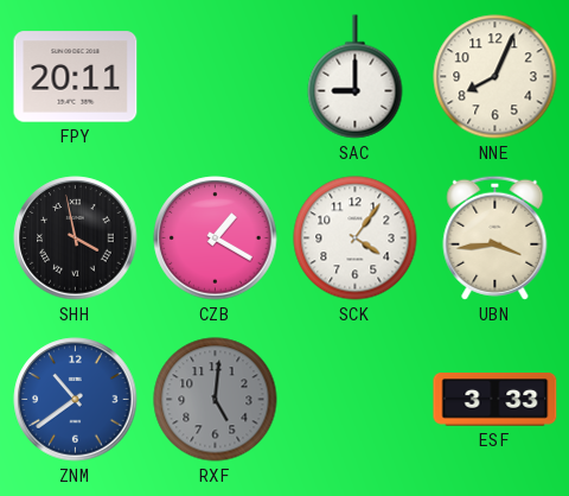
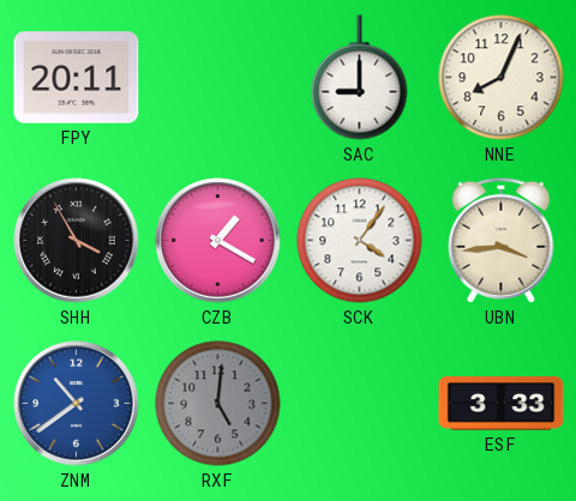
SHH: 3:58 -> 3:55
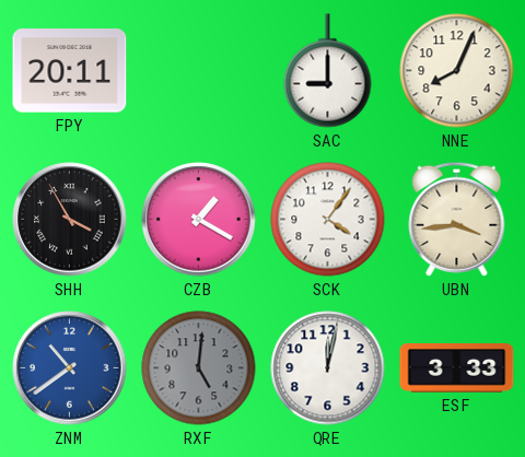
QRE: none -> 12:02
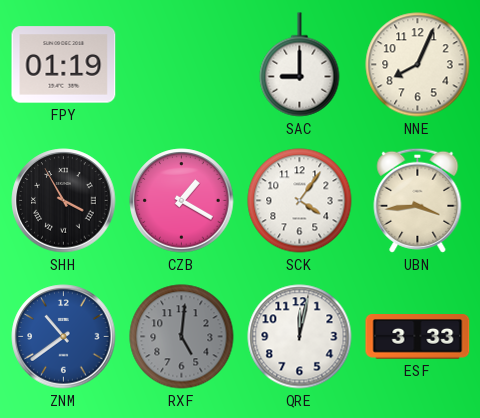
FPY: 20:11 -> 01:19
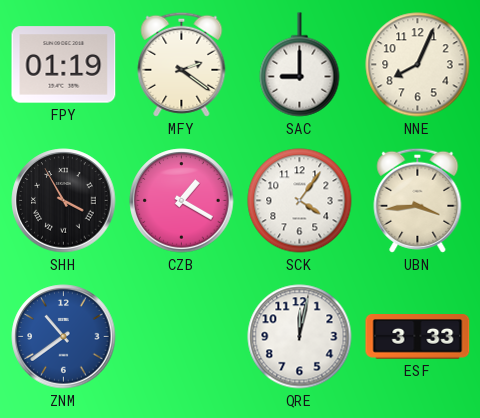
MFY: none -> 2:21
RXF: 5:01 -> none
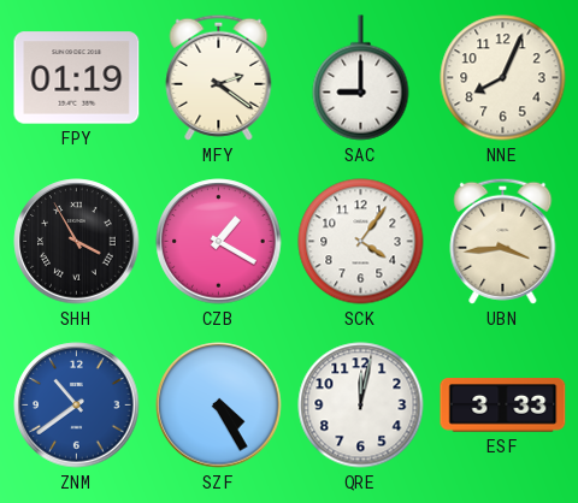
SZF: none -> 4:25
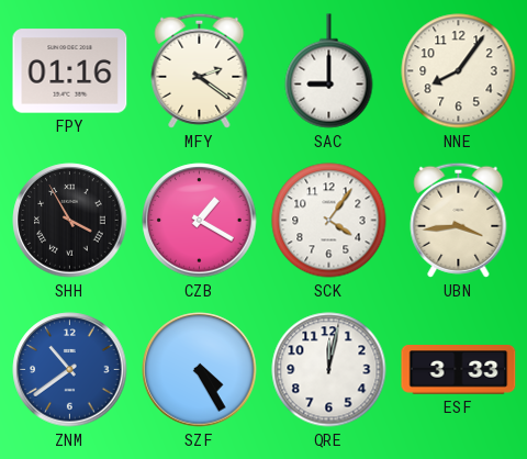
FPY: 01:19 -> 01:16
NNE: 8:04 -> 8:06
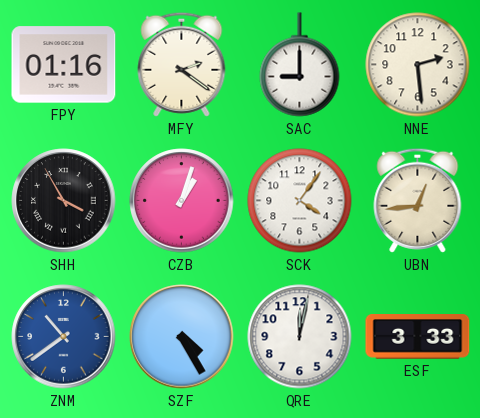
NNE: 8:06 -> 2:29
CZB: 1:20 -> 1:03
UBN: 3:44 -> 12:44
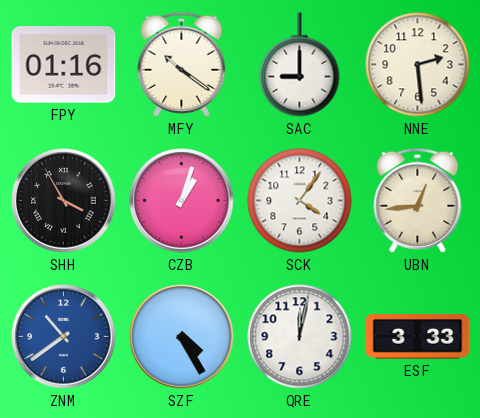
MFY: 2:21 -> 10:21
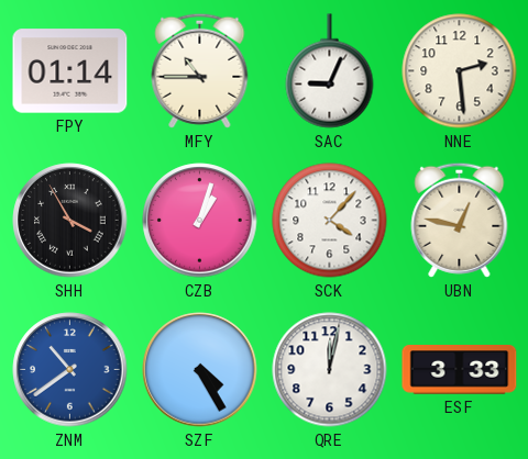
FPY: 01:16 -> 01:14
MFY: 10:21 -> 10:45
SAC: 9:00 -> 9:04
SCK: 4:06 -> 4:07
UBN: 12:44 -> 12:47
